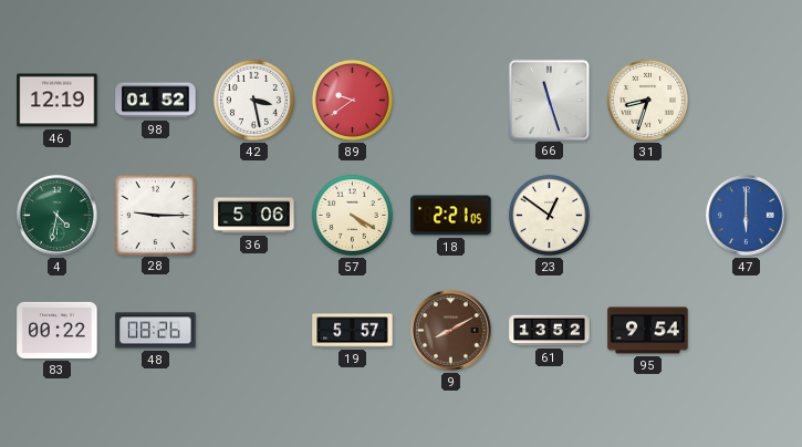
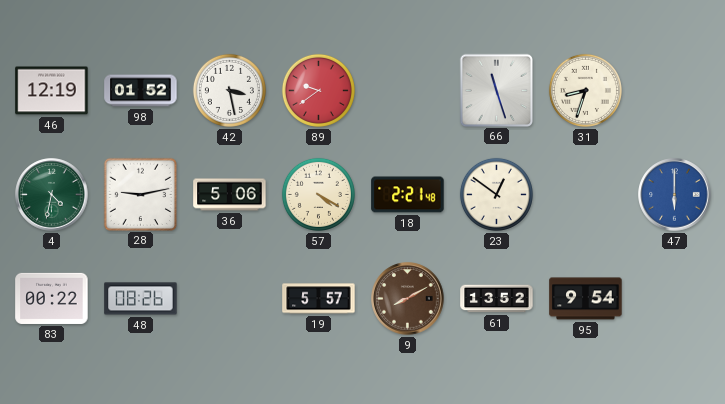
28: 9:15 -> 9:13
18: 2:21:05 -> 2:21:48
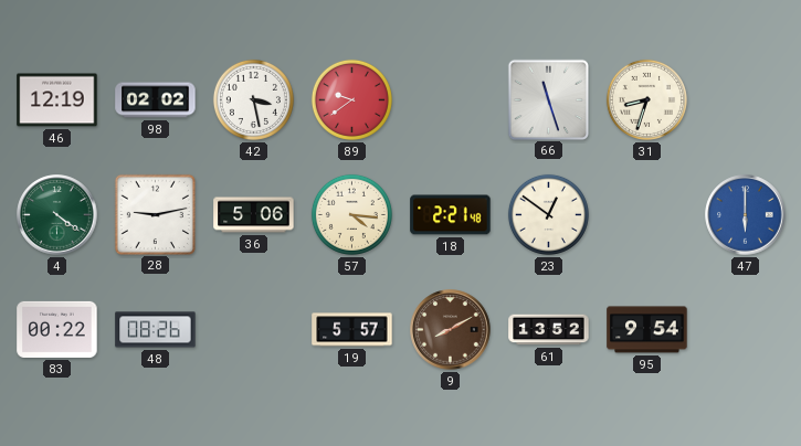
98: 01:52 -> 02:02
4: 4:32 -> 4:21
57: 4:20 -> 4:16
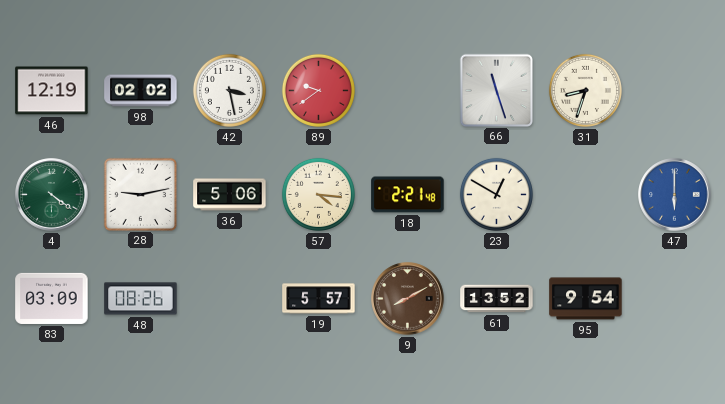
23: 12:51 -> 12:50
83: 00:22 -> 03:09
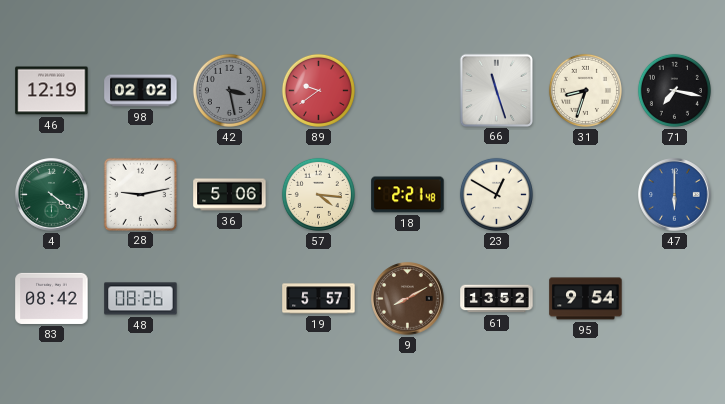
42 dial: white -> grey
71: none -> 7:17
83: 03:09 -> 08:42
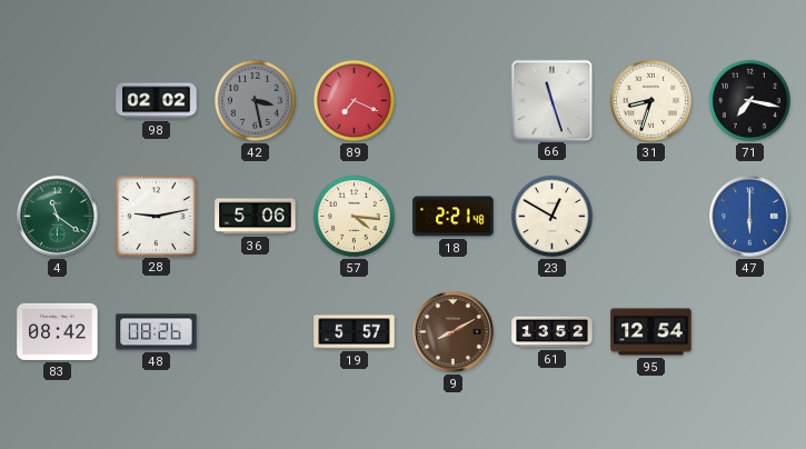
46: 12:19 -> none
89: 9:39 -> 7:19
4: 4:21 -> 11:21
95: 9:54 -> 12:54
